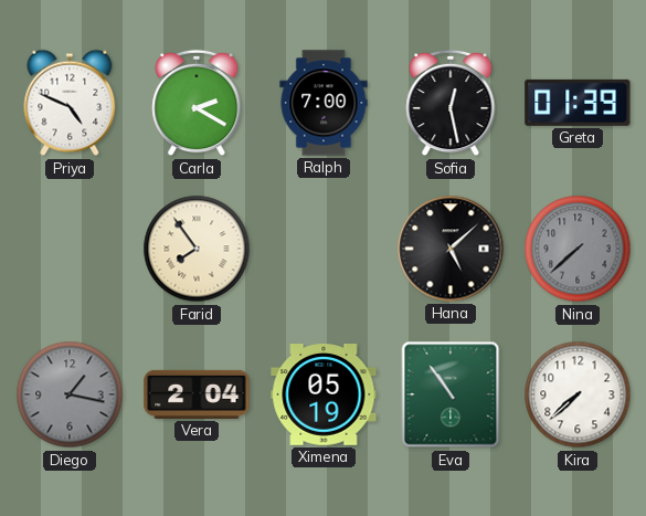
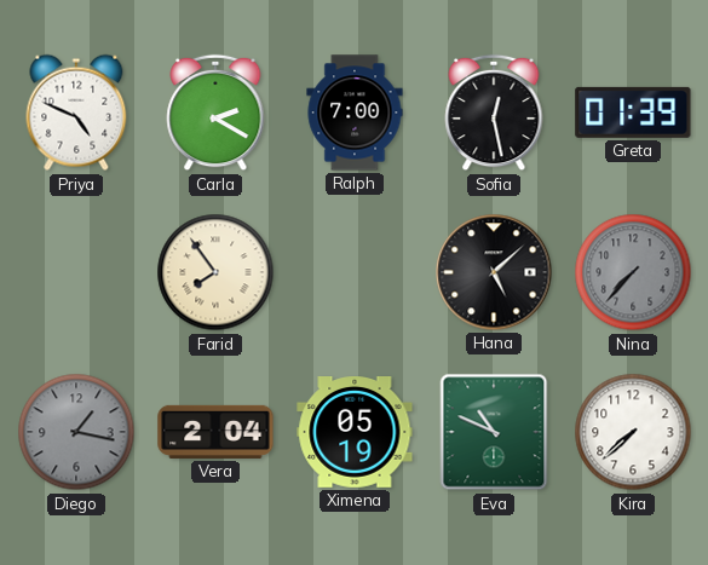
Nina: 7:38 -> 7:37
Eva: 10:54 -> 10:49
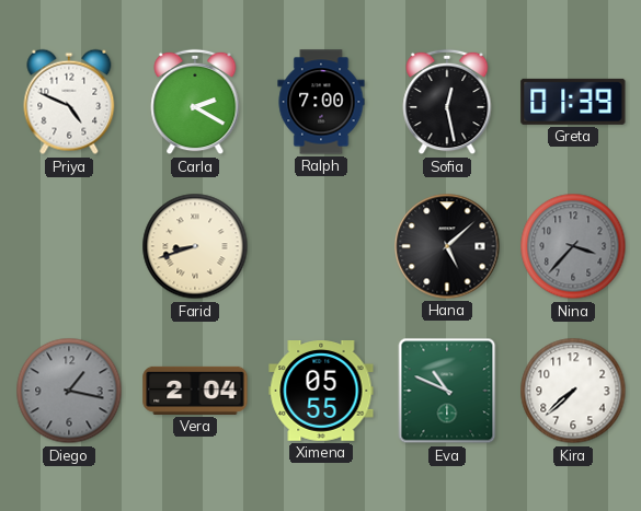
Farid: 7:54 -> 8:42
Nina: 7:37 -> 3:37
Ximena: 05:19 -> 05:55
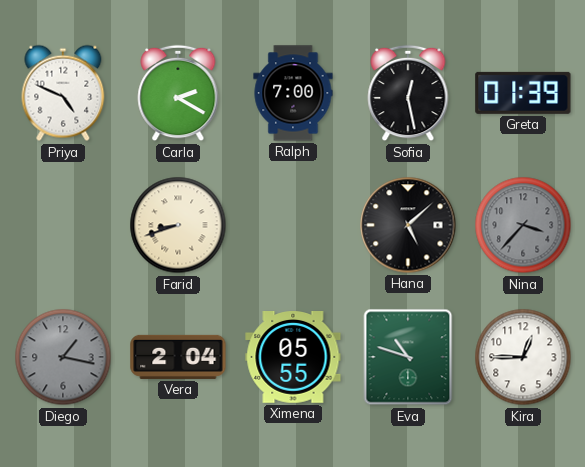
Eva: 10:49 -> 10:48
Kira: 7:38 -> 12:45
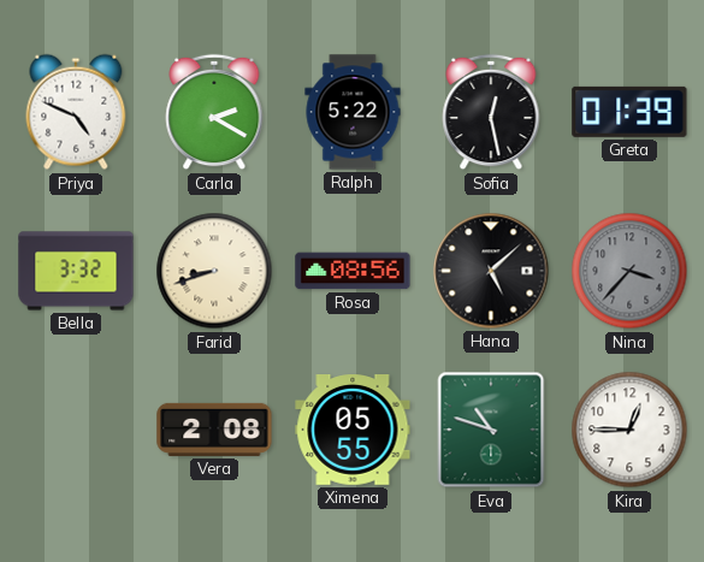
Ralph: 7:00 -> 5:22
Bella: none -> 3:32
Rosa: none -> 08:56
Diego: 1:17 -> none
Vera: 2:04 -> 2:08
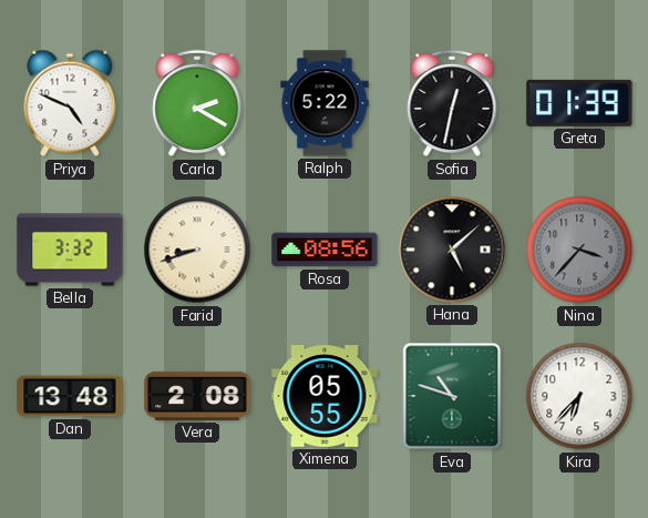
Sofia: 12:28 -> 12:32
Dan: none -> 13:48
Kira: 12:45 -> 6:37
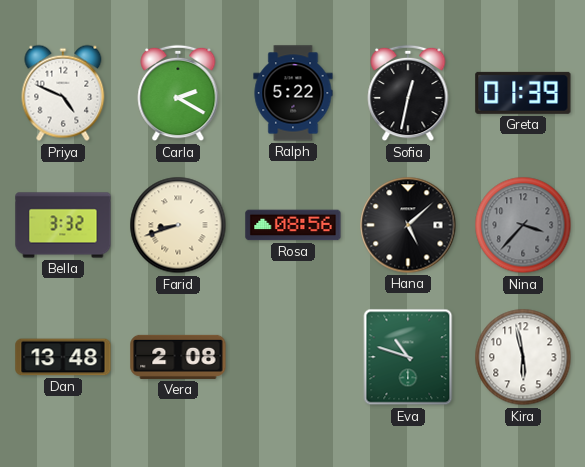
Ximena: 05:55 -> none
Kira: 6:37 -> 5:58
